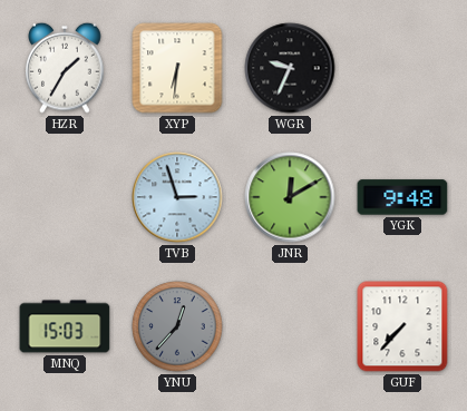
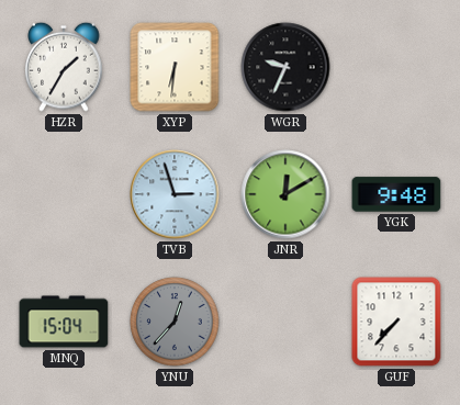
MNQ: 15:03 -> 15:04
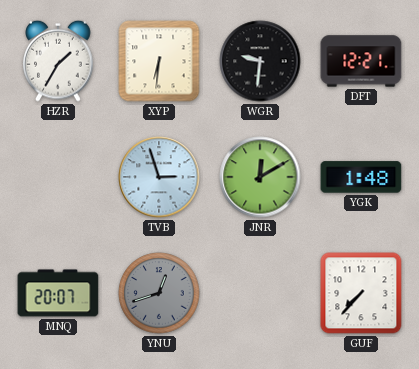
WGR: 9:34 -> 9:31
DFT: none -> 12:21
YGK: 9:48 -> 1:48
MNQ: 15:04 -> 20:07
YNU: 12:37 -> 12:42
